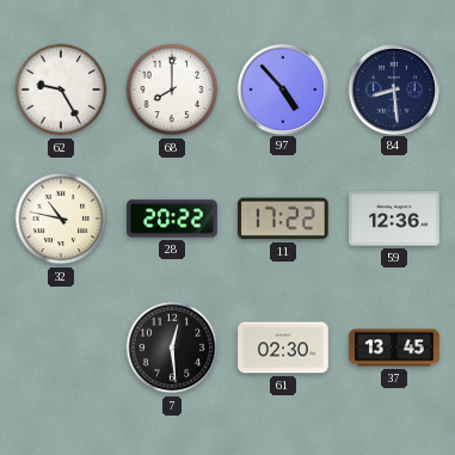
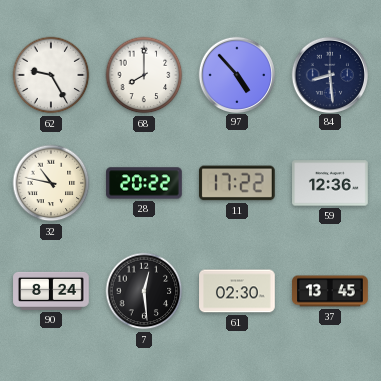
90: none -> 8:24
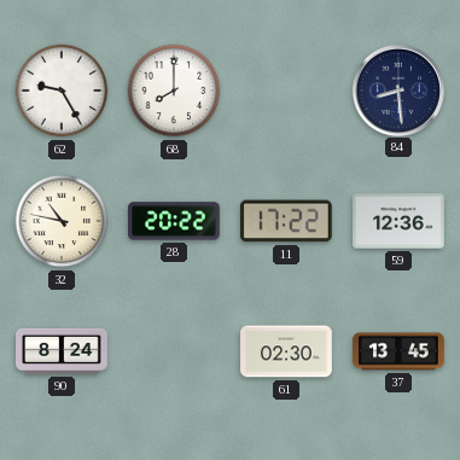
97: 4:53 -> none
7: 12:29 -> none
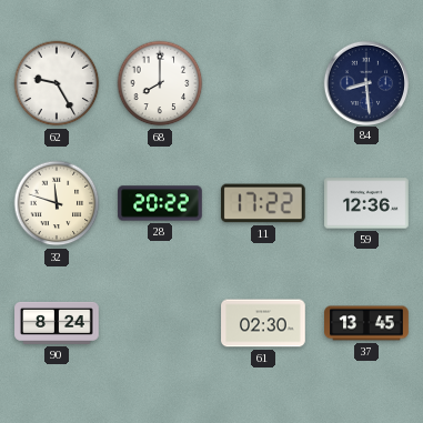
32: 10:47 -> 11:48
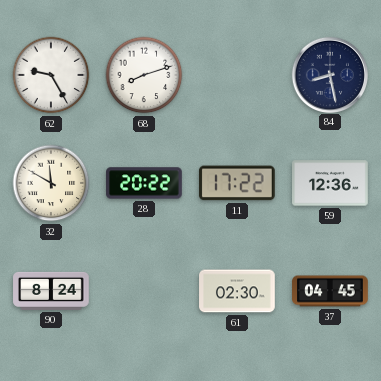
68: 8:00 -> 8:12
84: 8:29 -> 8:28
32: 11:48 -> 11:50
37: 13:45 -> 04:45
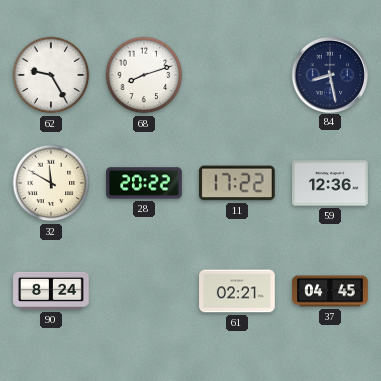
61: 02:30 -> 02:21
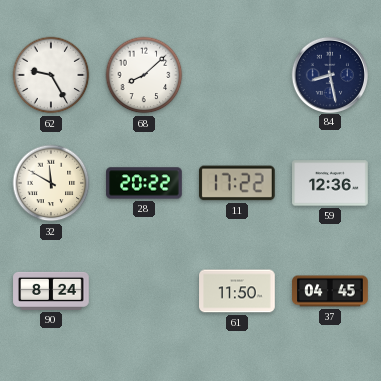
68: 8:12 -> 8:08
61: 02:21 -> 11:50
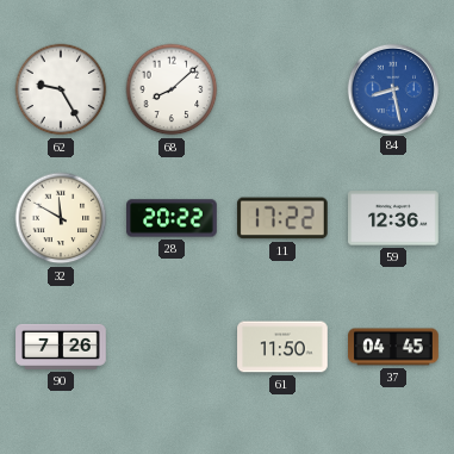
84 dial: navy -> blue
90: 8:24 -> 7:26
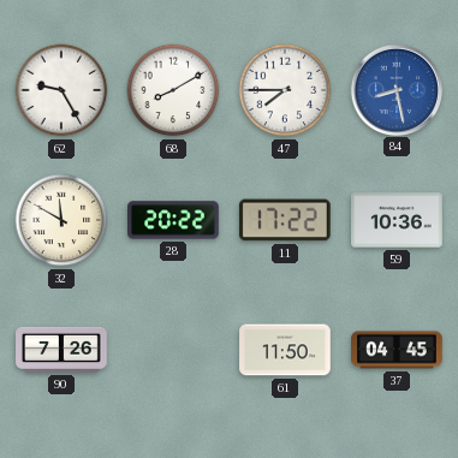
68: 8:08 -> 8:10
47: none -> 7:45
59: 12:36 -> 10:36
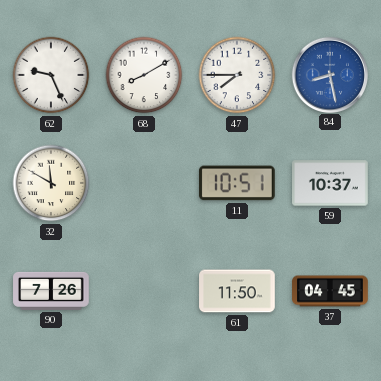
62: 9:25 -> 9:26
28: 20:22 -> none
11: 17:22 -> 10:51
59: 10:36 -> 10:37
